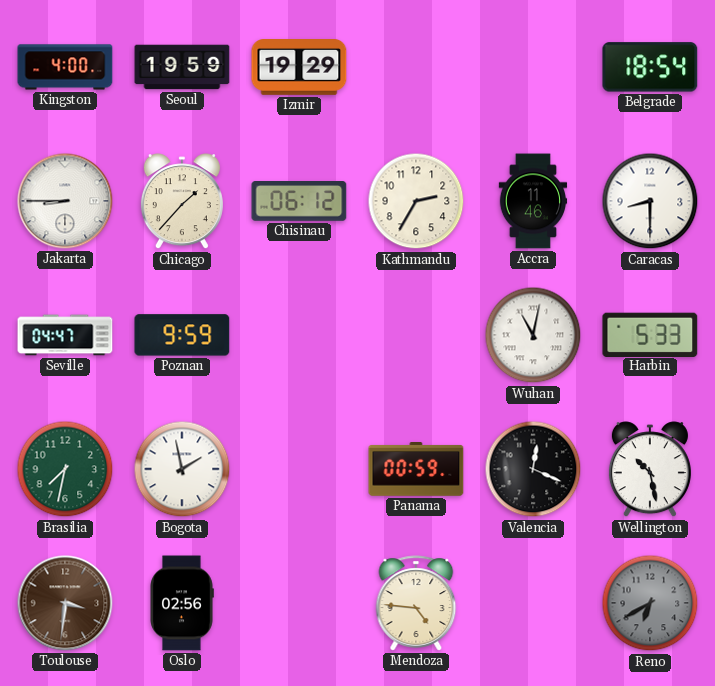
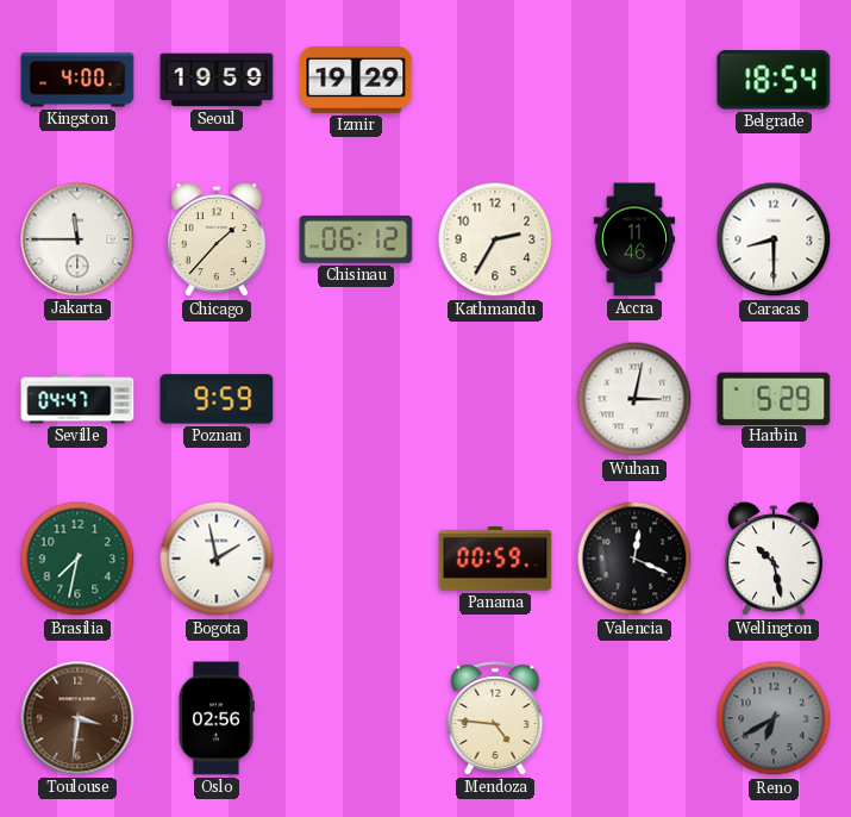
Jakarta: 8:45 -> 11:45
Wuhan: 11:02 -> 3:02
Harbin: 5:33 -> 5:29
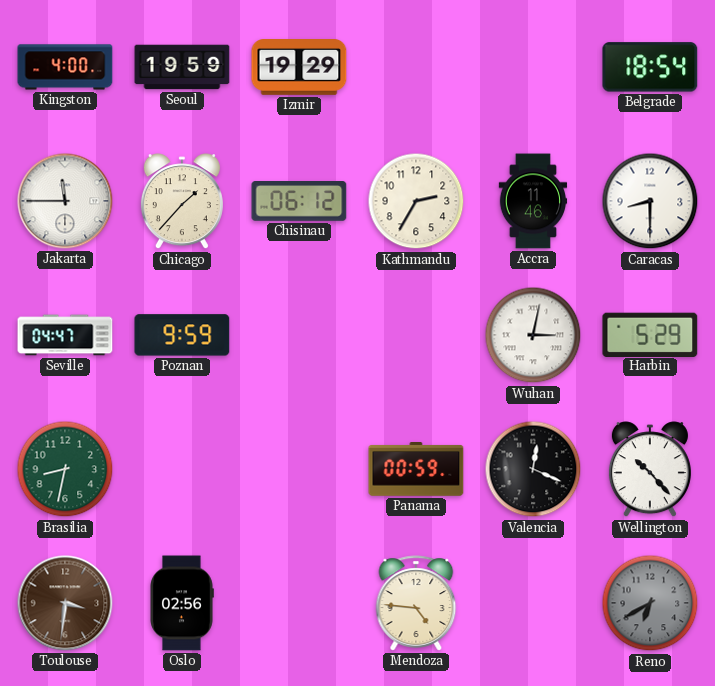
Brasilia: 7:32 -> 8:32
Bogota: 1:58 -> none
Wellington: 10:28 -> 10:23
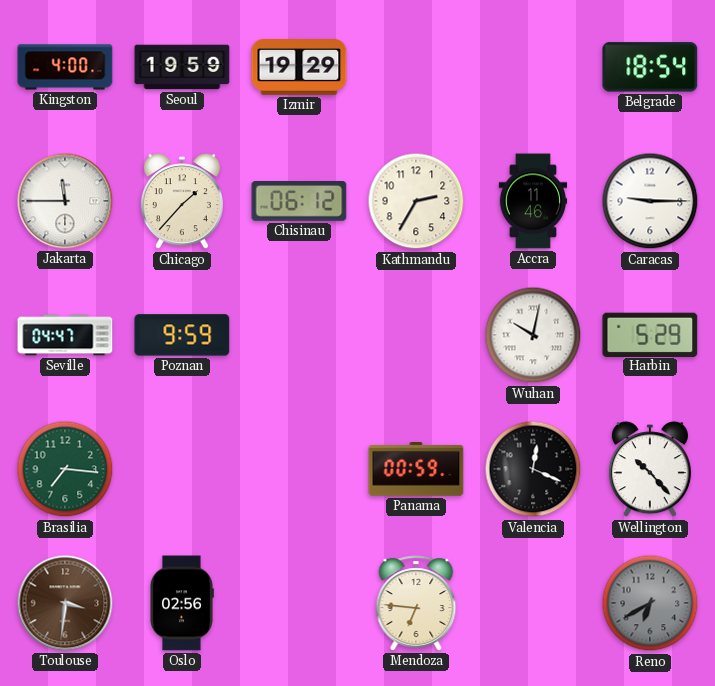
Caracas: 8:30 -> 9:15
Wuhan: 3:02 -> 10:02
Brasilia: 8:32 -> 7:16
Mendoza: 4:46 -> 6:46
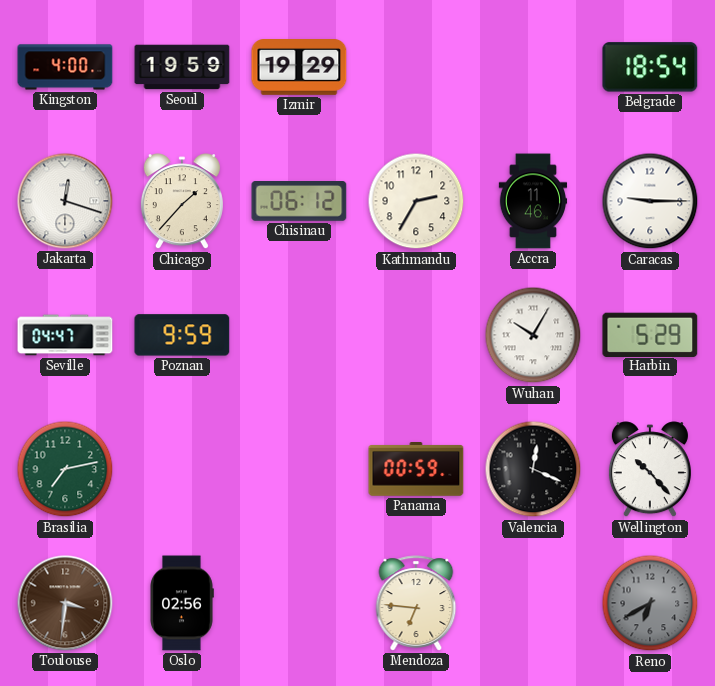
Jakarta: 11:45 -> 12:18
Wuhan: 10:02 -> 10:05
Brasilia: 7:16 -> 7:13
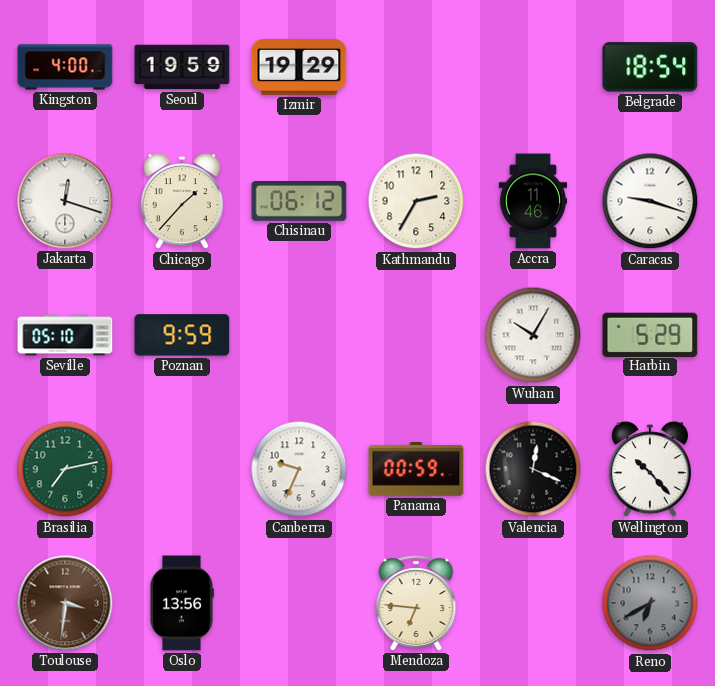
Caracas: 9:15 -> 9:18
Seville: 04:47 -> 05:10
Canberra: none -> 9:34
Oslo: 02:56 -> 13:56
